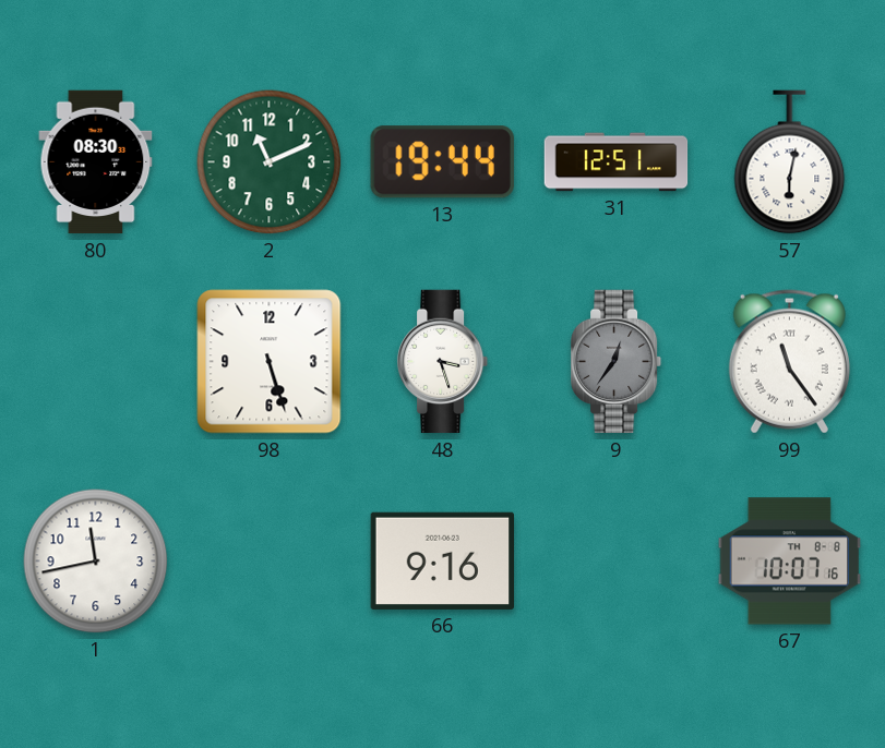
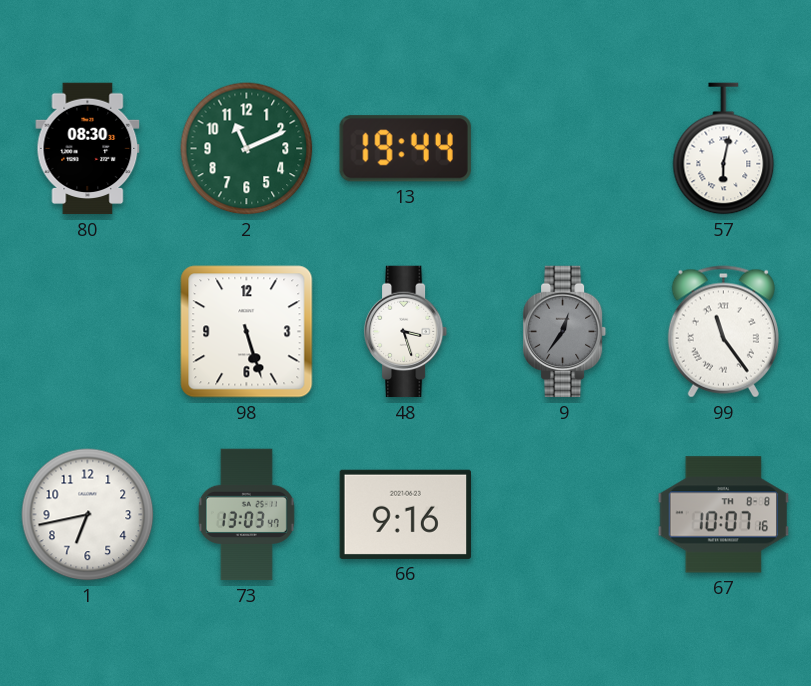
31: 12:51 -> none
1: 11:43 -> 6:43
73: none -> 13:03
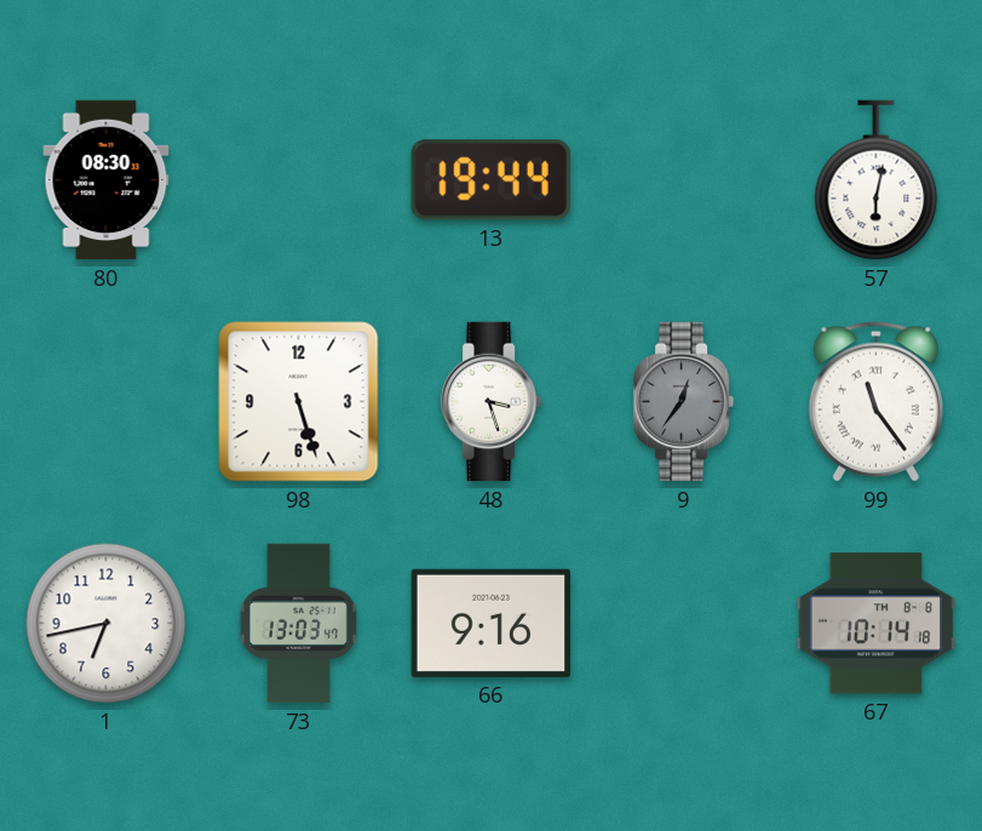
2: 11:11 -> none
67: 10:07 -> 10:14
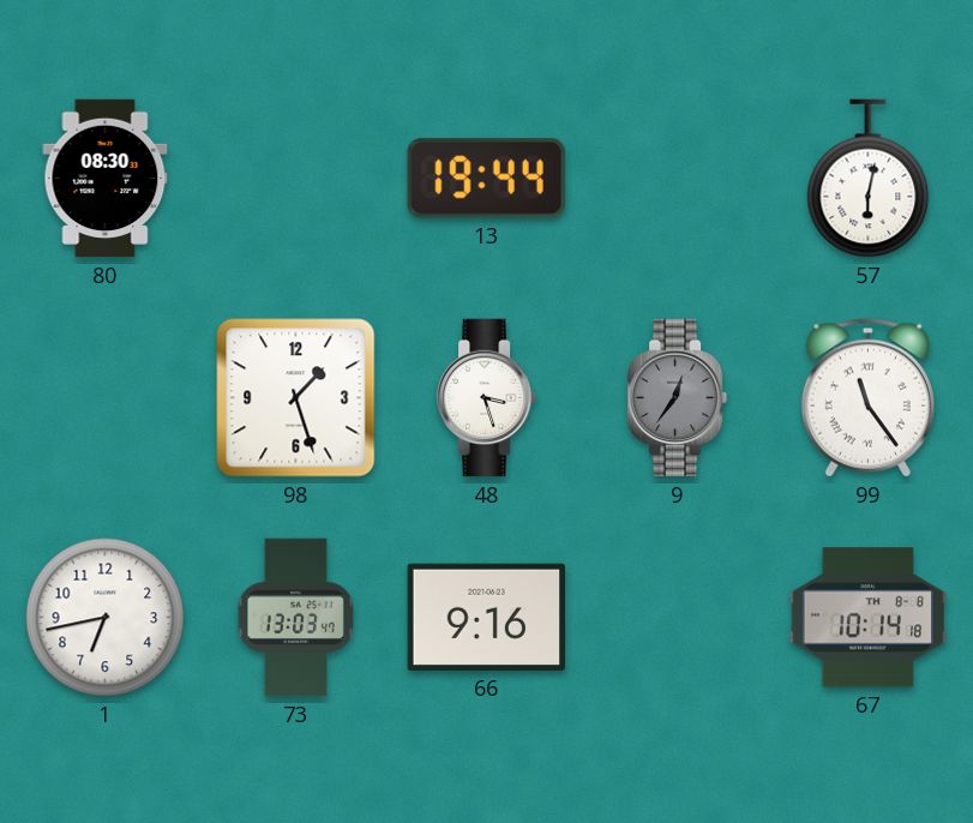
98: 5:27 -> 1:27
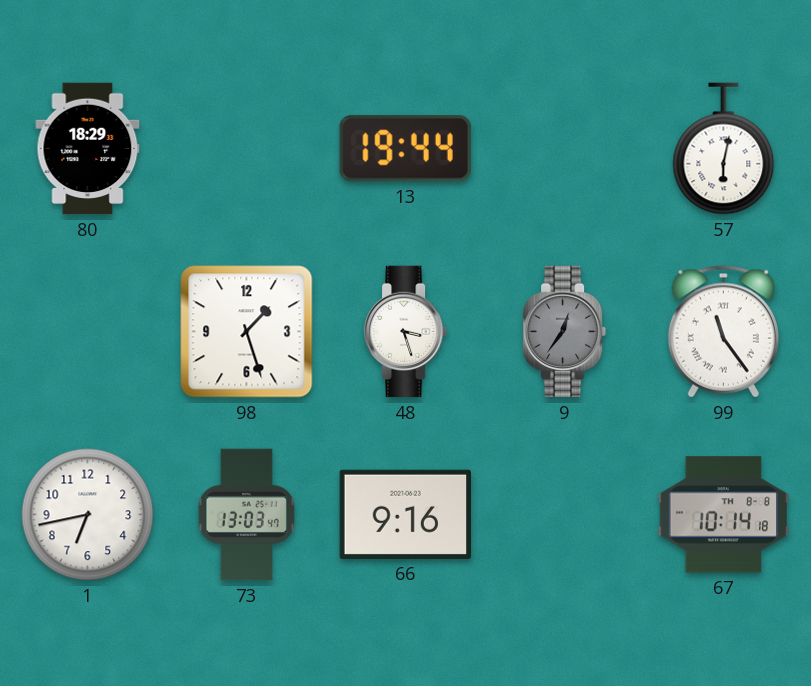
80: 08:30 -> 18:29
